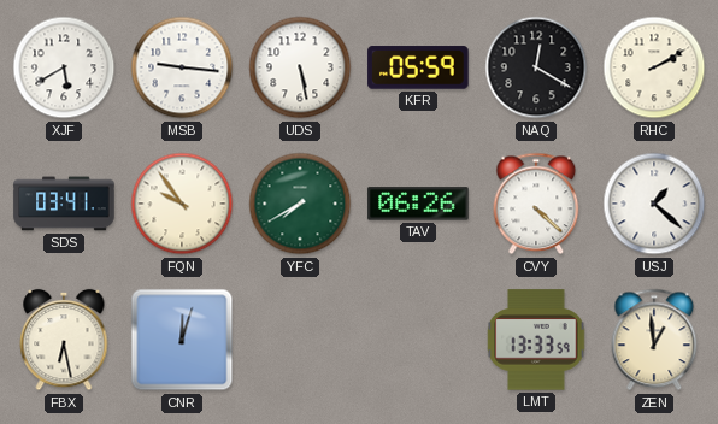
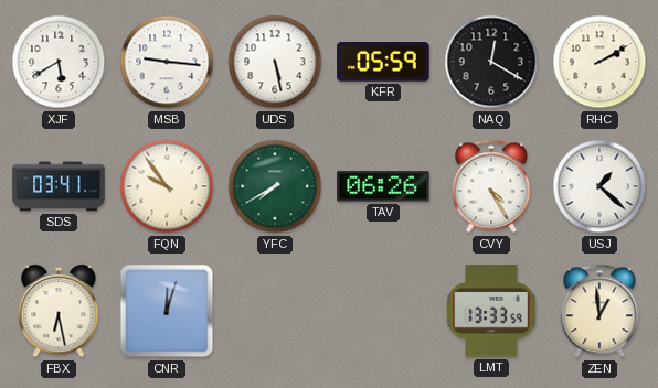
CVY: 4:22 -> 4:25
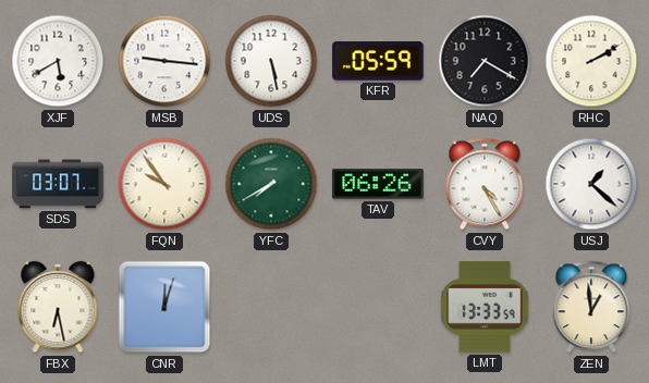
NAQ: 12:20 -> 7:20
SDS: 03:41 -> 03:07
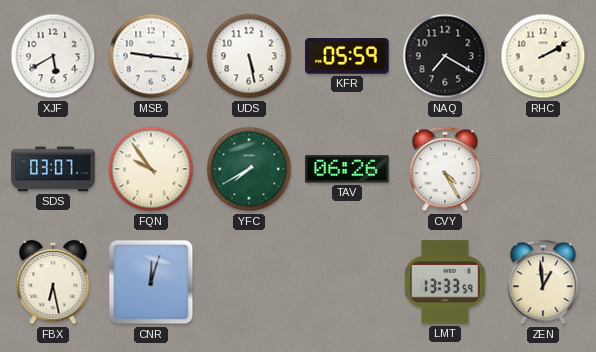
USJ: 1:22 -> none
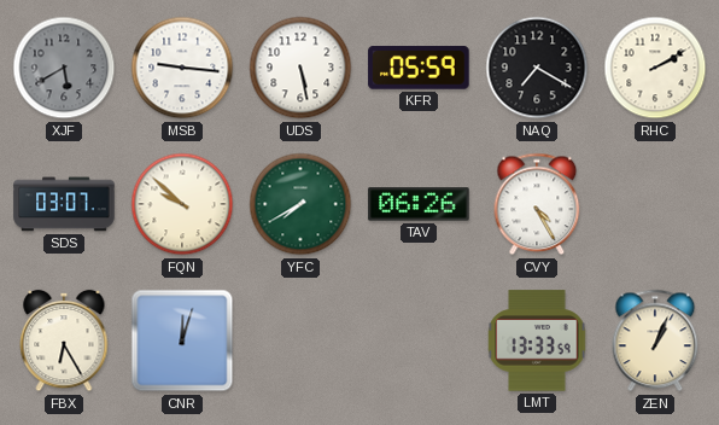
XJF dial: white -> grey
FQN: 9:54 -> 9:52
FBX: 6:28 -> 6:25
ZEN: 12:59 -> 1:04
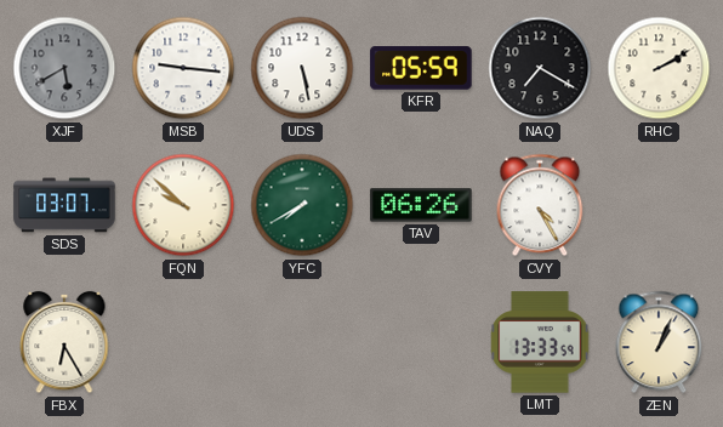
CNR: 12:03 -> none
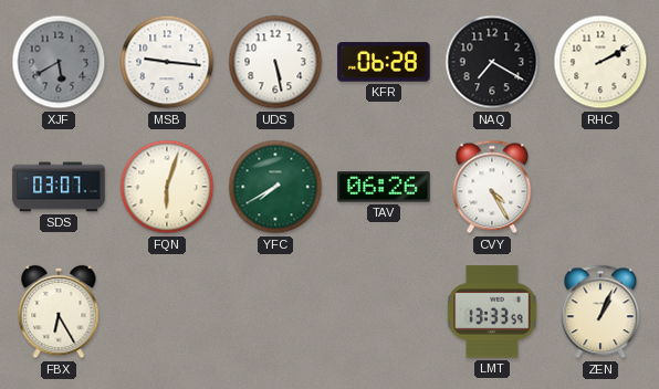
KFR: 05:59 -> 06:28
FQN: 9:52 -> 6:03
